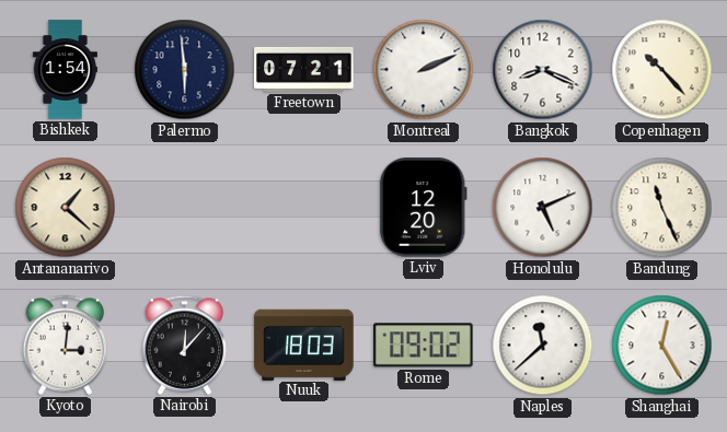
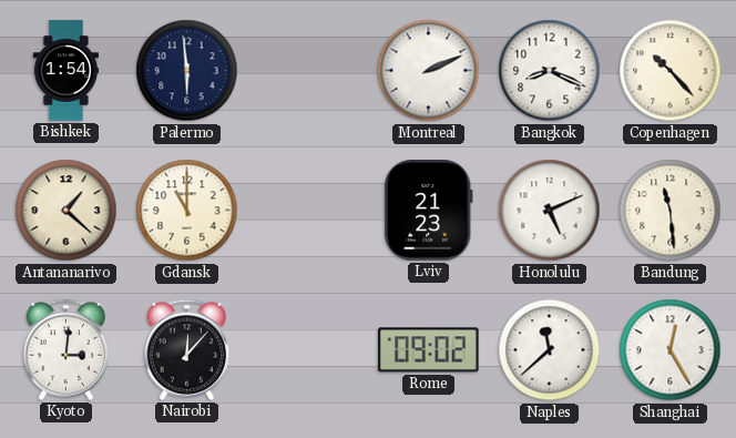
Freetown: 07:21 -> none
Gdansk: none -> 11:00
Lviv: 12:20 -> 21:23
Bandung: 11:26 -> 11:29
Nuuk: 18:03 -> none
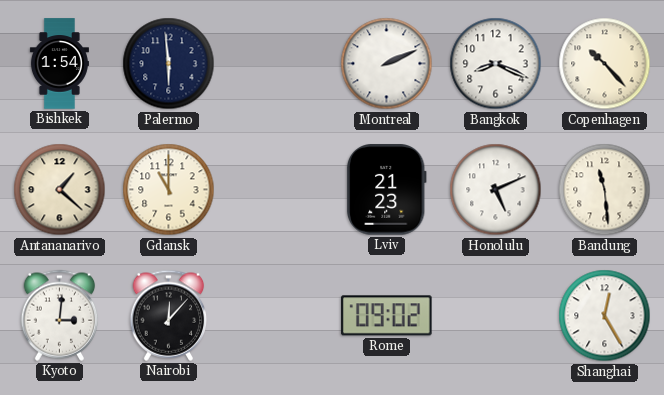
Naples: 11:38 -> none
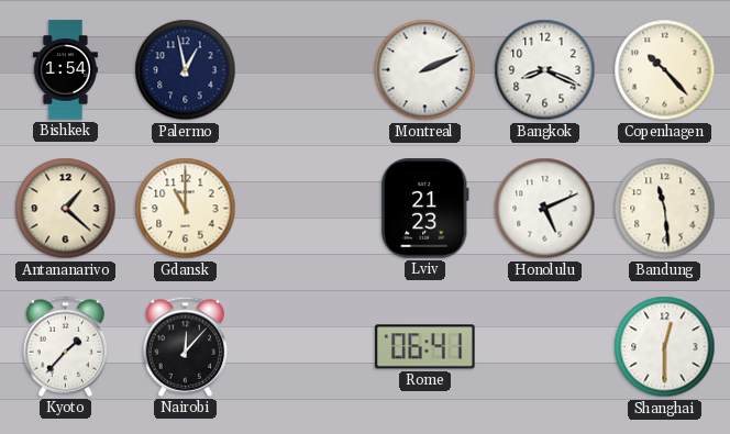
Palermo: 5:59 -> 12:58
Kyoto: 3:01 -> 1:37
Rome: 09:02 -> 06:41
Shanghai: 12:25 -> 12:30
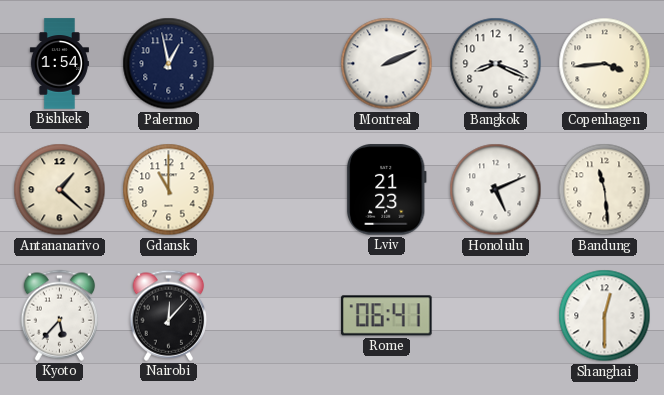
Copenhagen: 10:23 -> 3:44
Kyoto: 1:37 -> 5:37
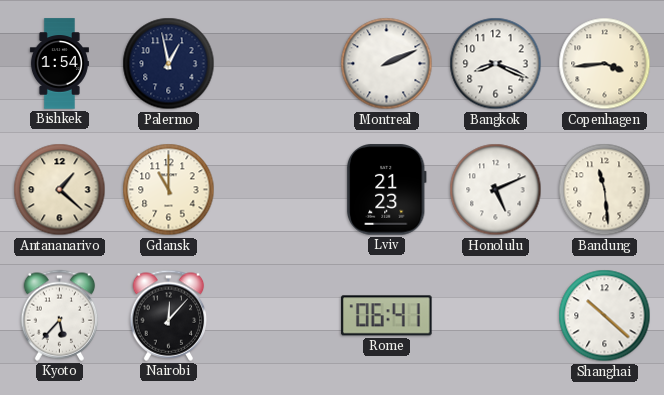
Shanghai: 12:30 -> 10:22
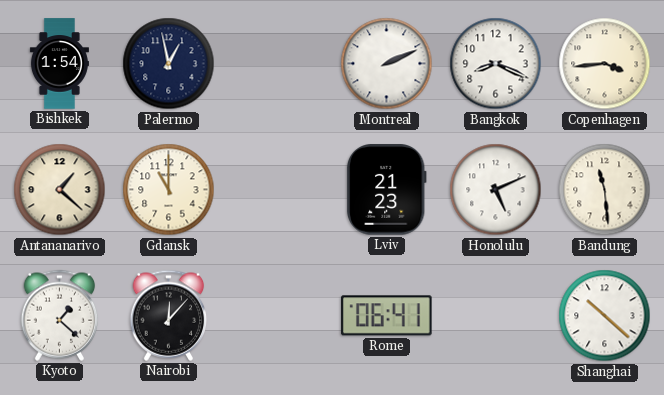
Kyoto: 5:37 -> 1:22
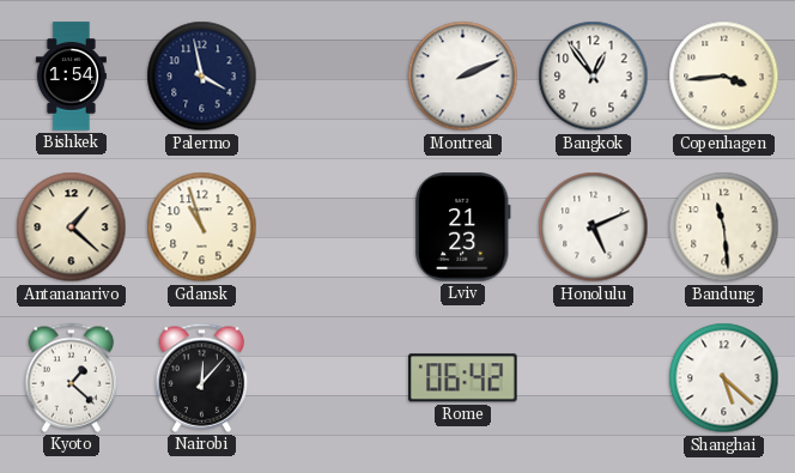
Palermo: 12:58 -> 3:58
Bangkok: 8:19 -> 12:54
Gdansk: 11:00 -> 10:57
Rome: 06:41 -> 06:42
Shanghai: 10:22 -> 5:22
